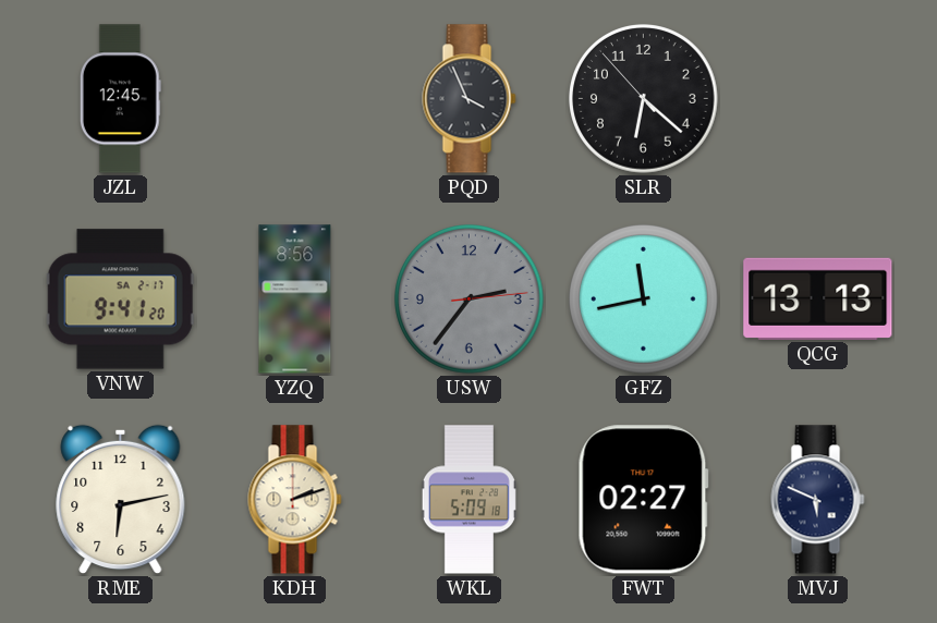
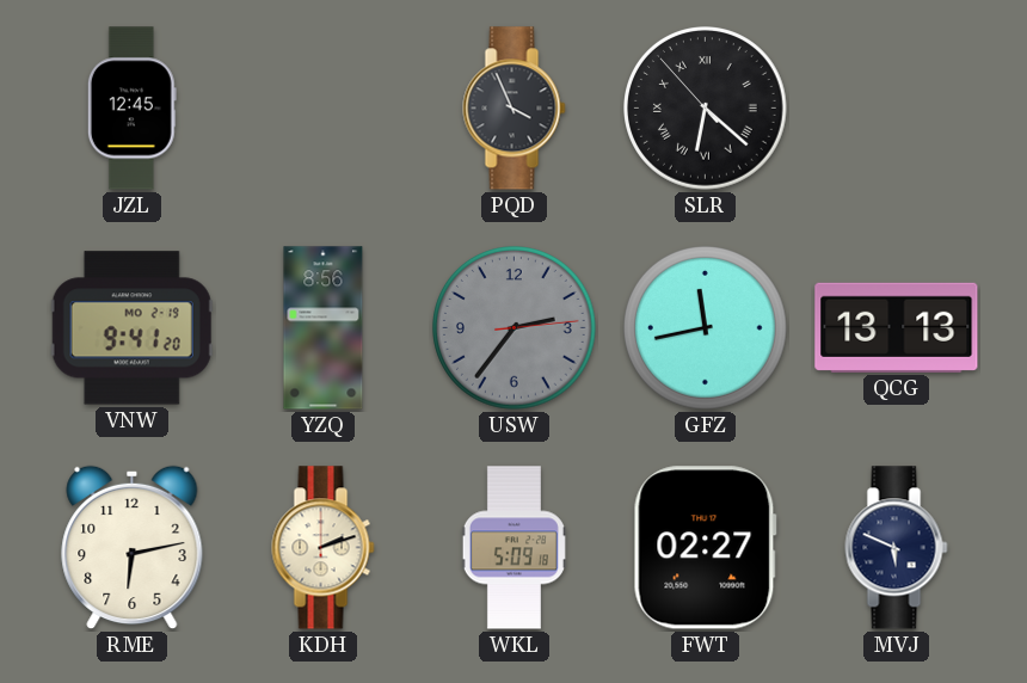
SLR numerals: Arabic -> Roman
VNW date: SA 2-17 -> MO 2-19
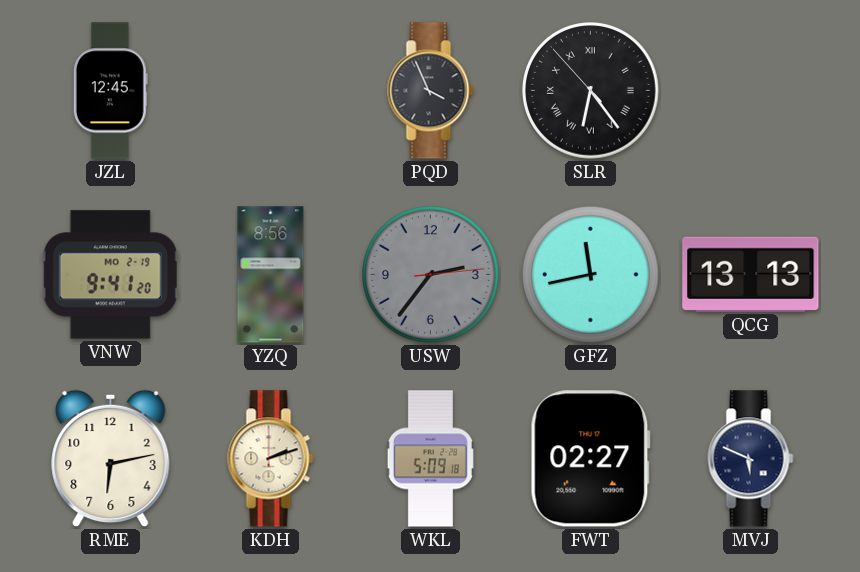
SLR: 6:21 -> 6:23
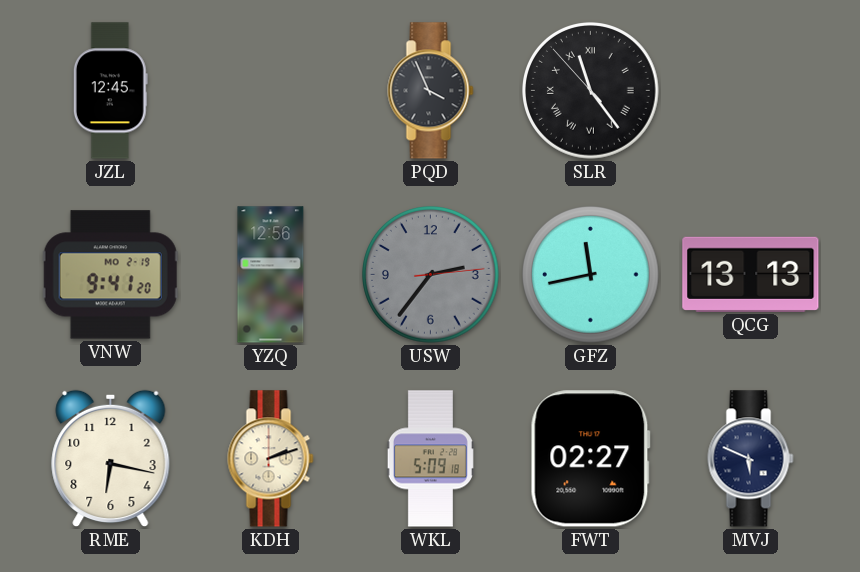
SLR: 6:23 -> 11:23
YZQ: 8:56 -> 12:56
RME: 6:13 -> 6:17
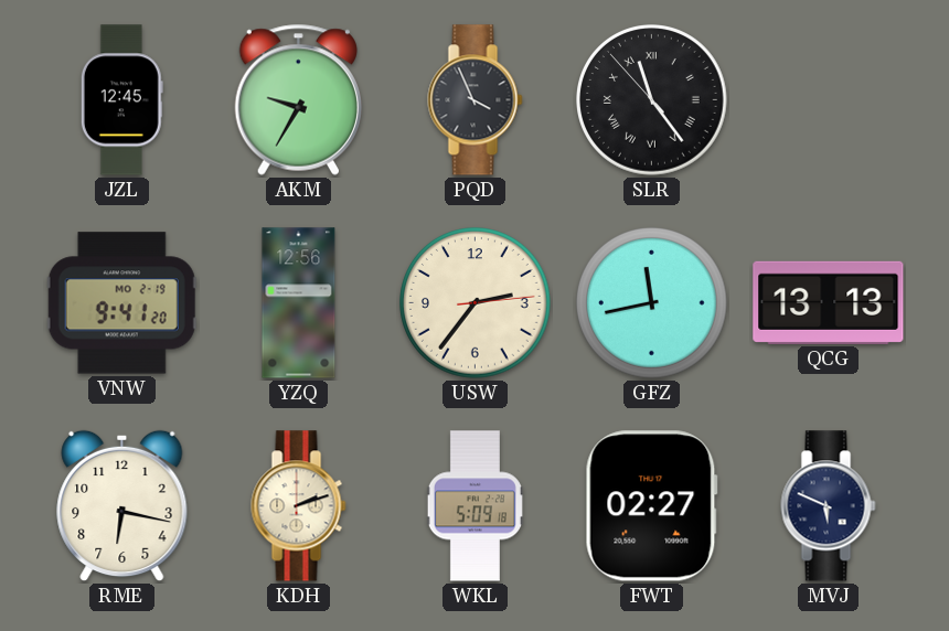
AKM: none -> 9:35
USW dial: grey -> cream
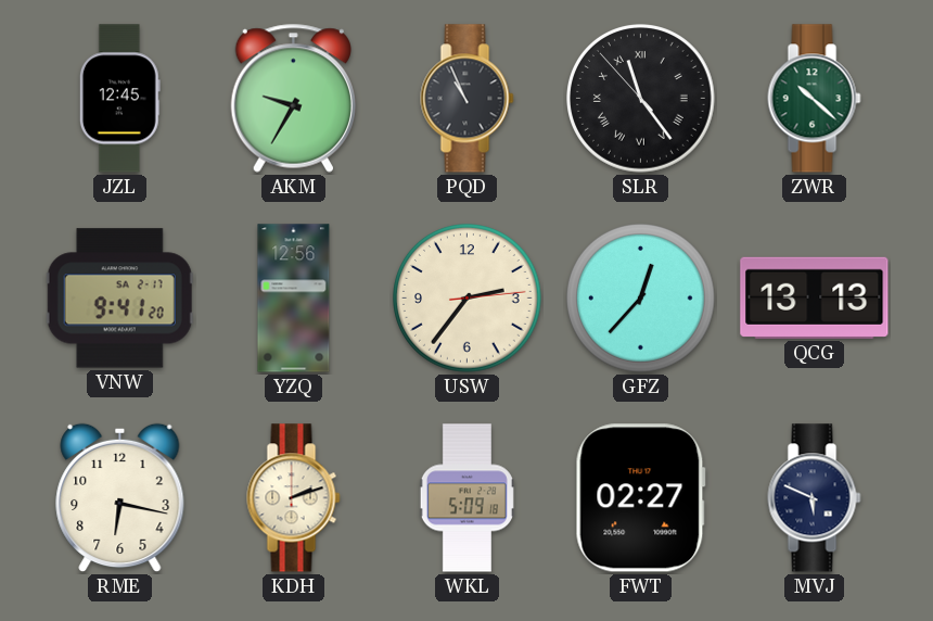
PQD: 3:56 -> 10:56
ZWR: none -> 10:22
VNW date: MO 2-19 -> SA 2-17
GFZ: 11:43 -> 12:37
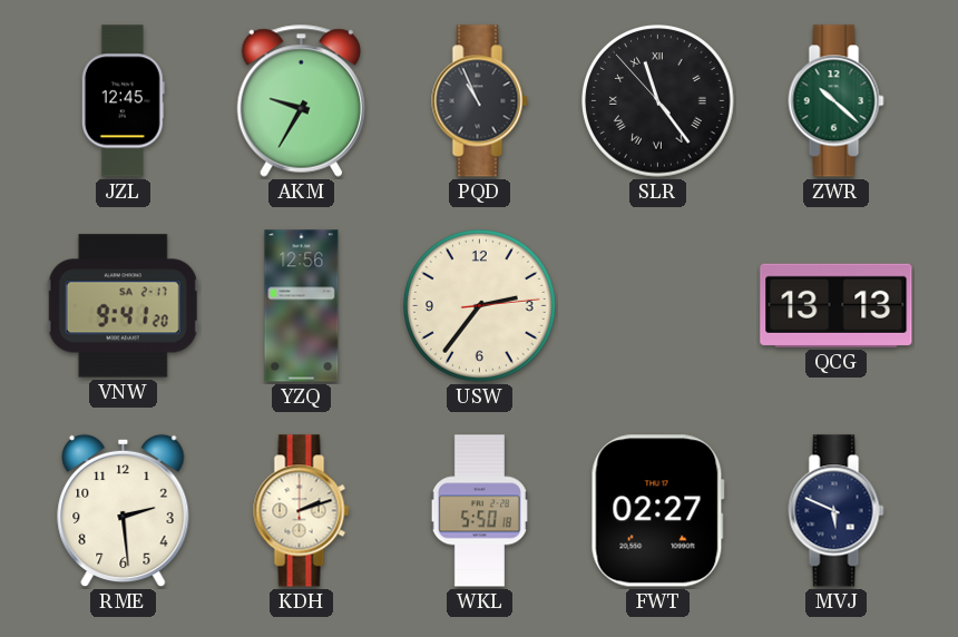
GFZ: 12:37 -> none
RME: 6:17 -> 2:29
WKL: 5:09 -> 5:50
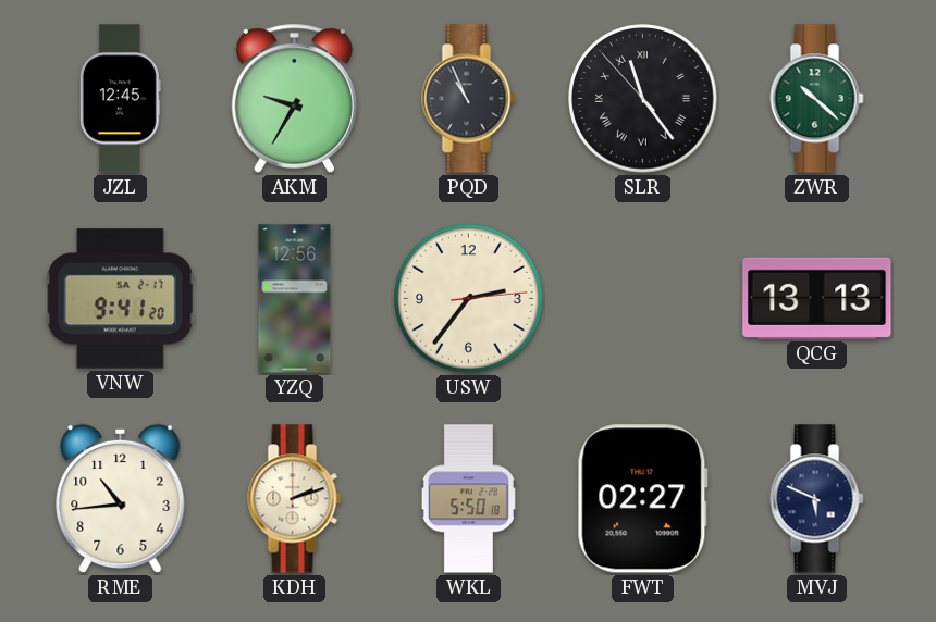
RME: 2:29 -> 10:44
